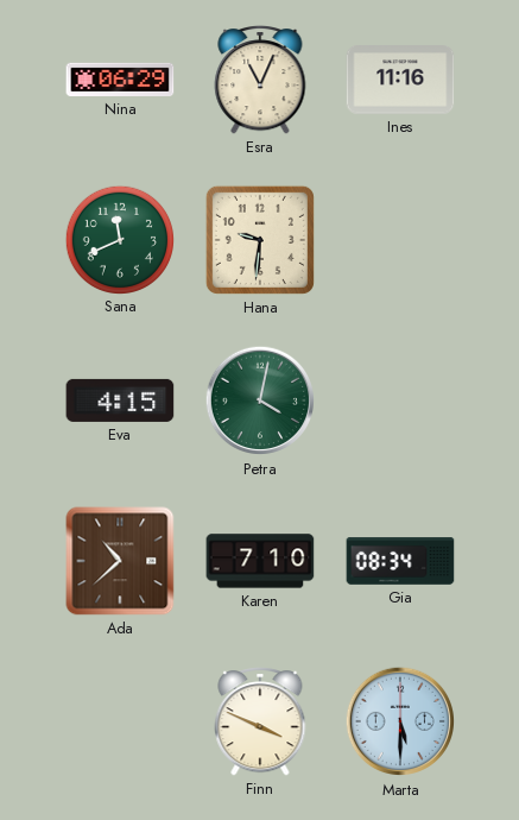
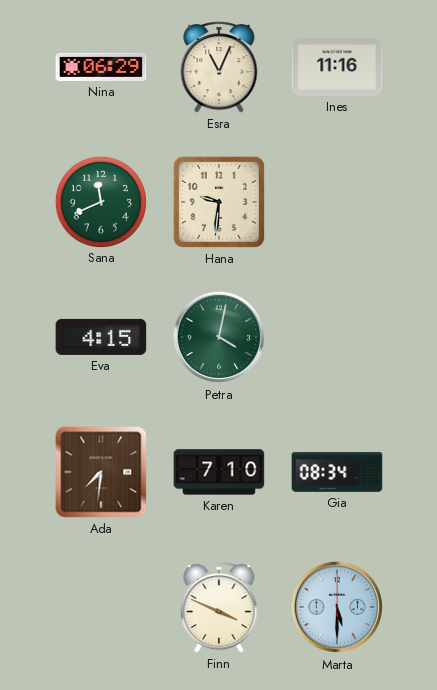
Ada: 10:38 -> 7:31
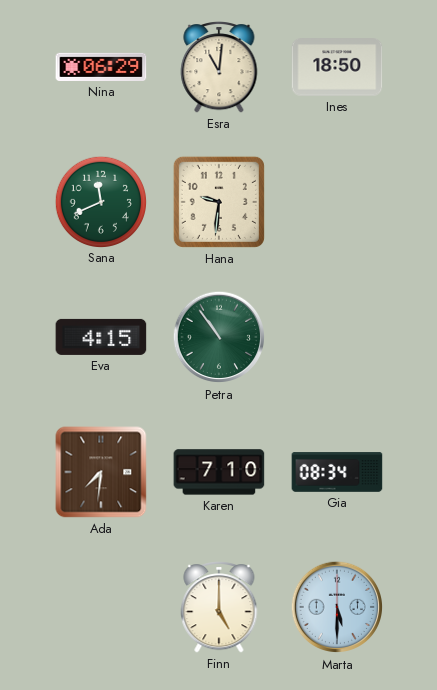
Esra: 11:04 -> 11:01
Ines: 11:16 -> 18:50
Petra: 4:02 -> 10:54
Finn: 3:49 -> 5:00
